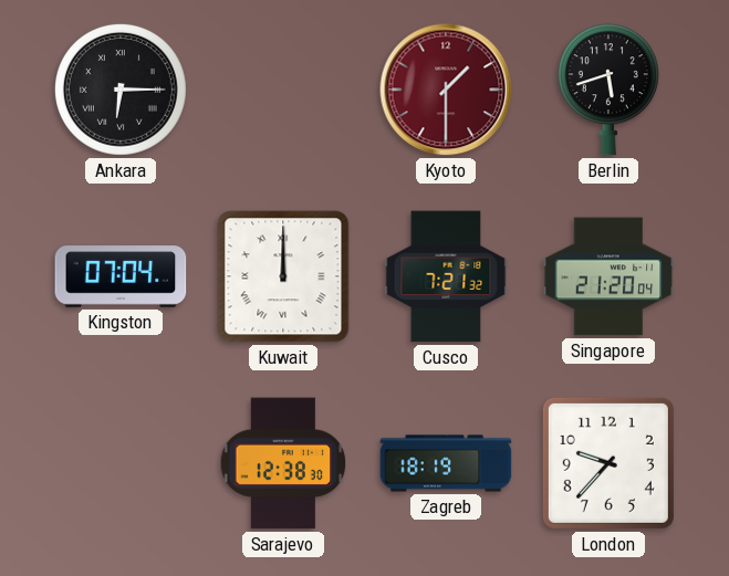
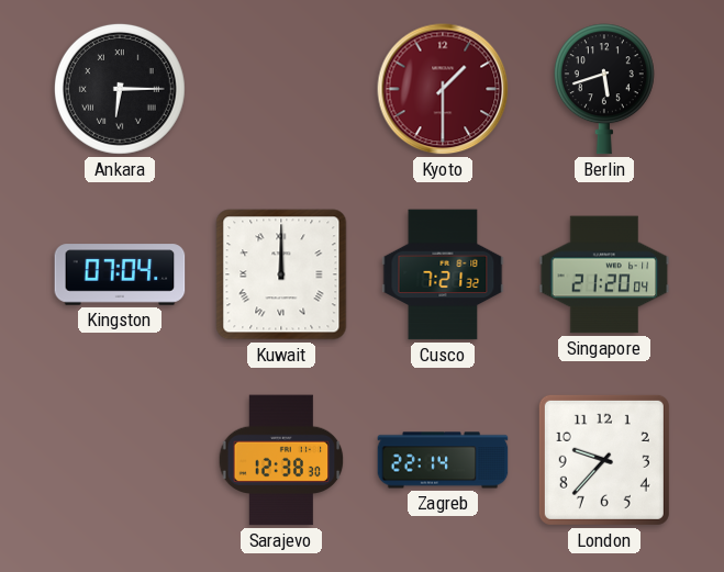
Zagreb: 18:19 -> 22:14
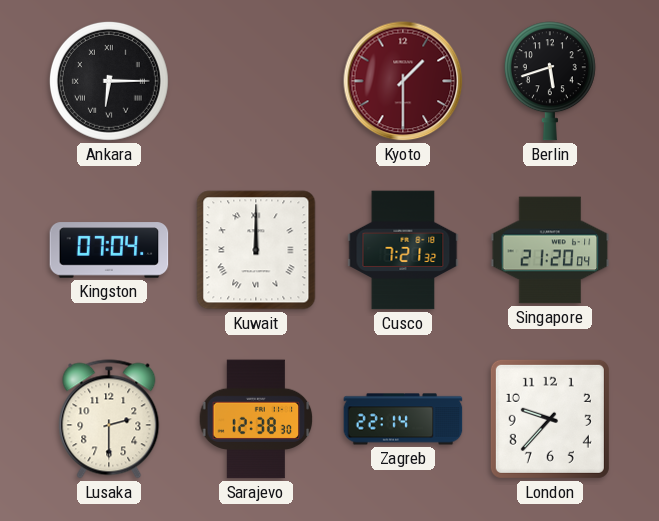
Lusaka: none -> 2:30
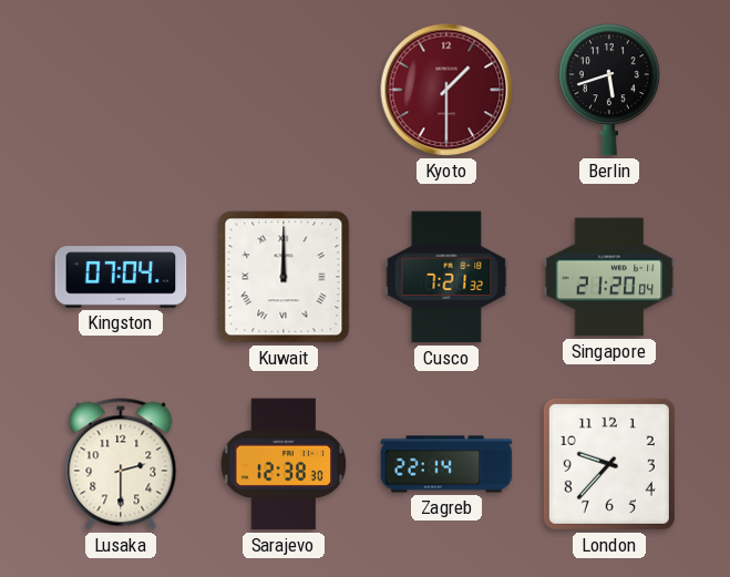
Ankara: 6:15 -> none
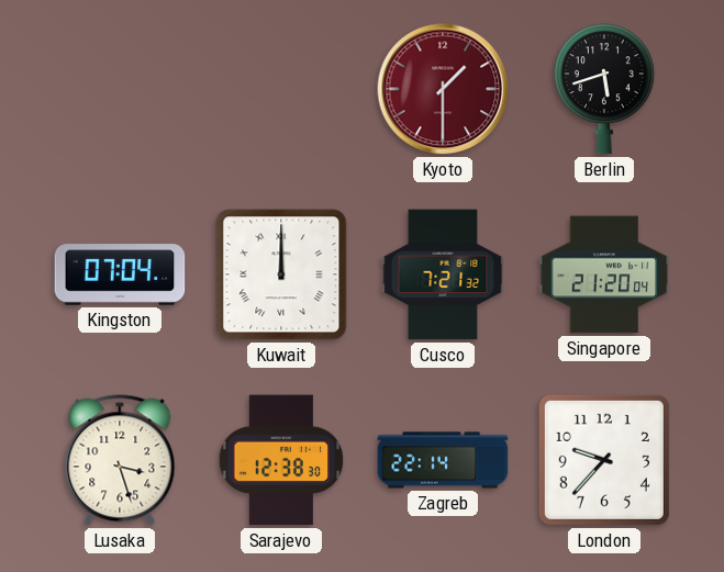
Lusaka: 2:30 -> 3:27
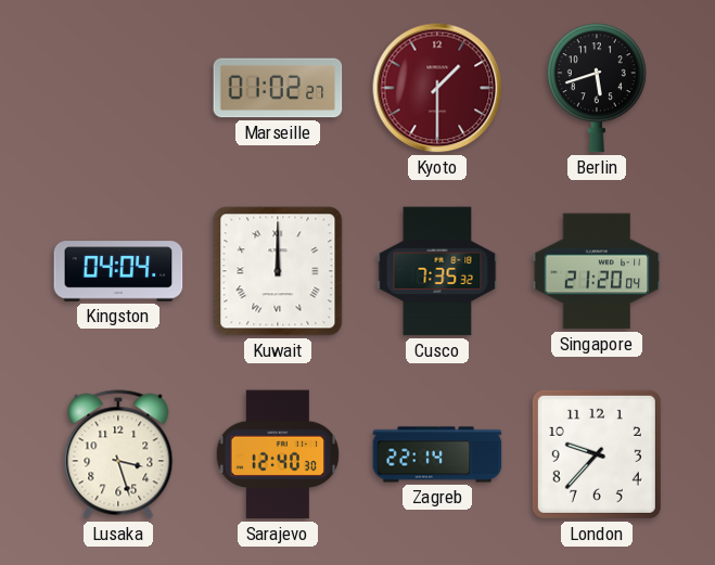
Marseille: none -> 01:02
Kingston: 07:04 -> 04:04
Cusco: 7:21 -> 7:35
Sarajevo: 12:38 -> 12:40
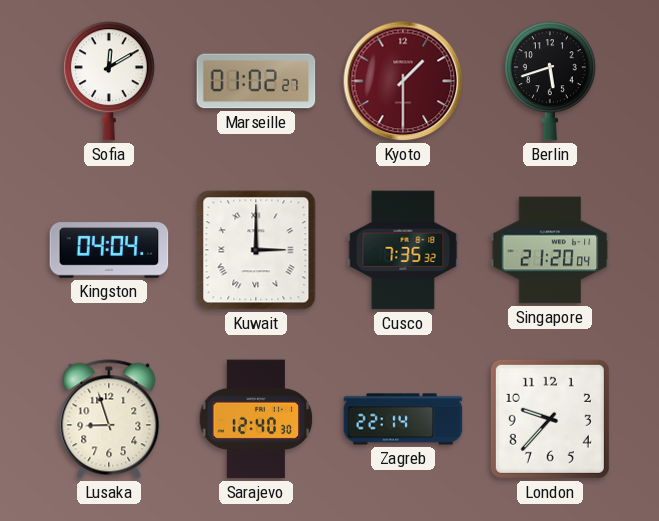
Sofia: none -> 12:10
Kuwait: 12:00 -> 3:00
Lusaka: 3:27 -> 8:57
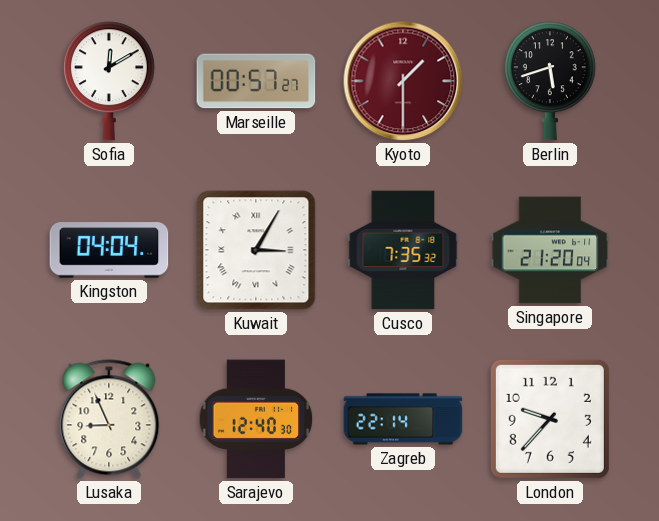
Marseille: 01:02 -> 00:57
Kuwait: 3:00 -> 3:05
Lusaka: 8:57 -> 8:56
